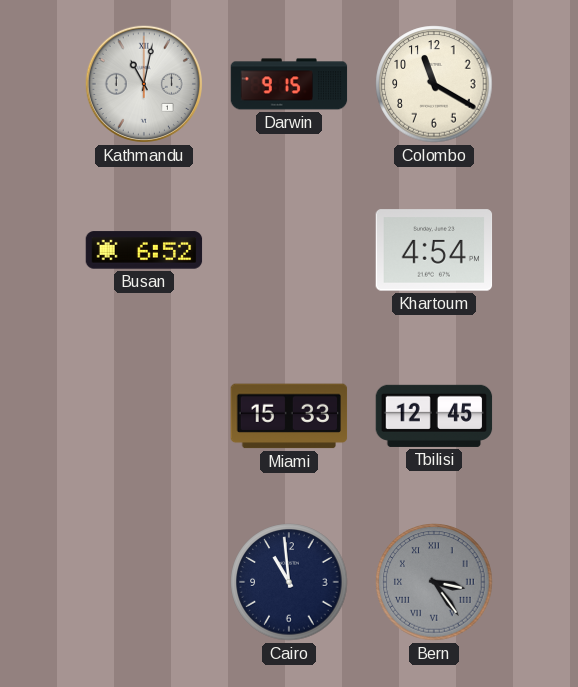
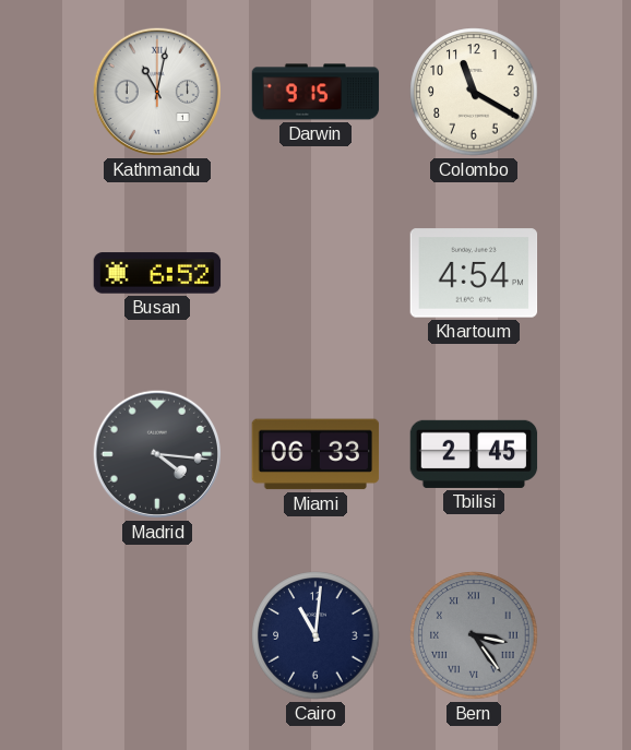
Madrid: none -> 4:16
Miami: 15:33 -> 06:33
Tbilisi: 12:45 -> 2:45
Cairo: 10:59 -> 11:01
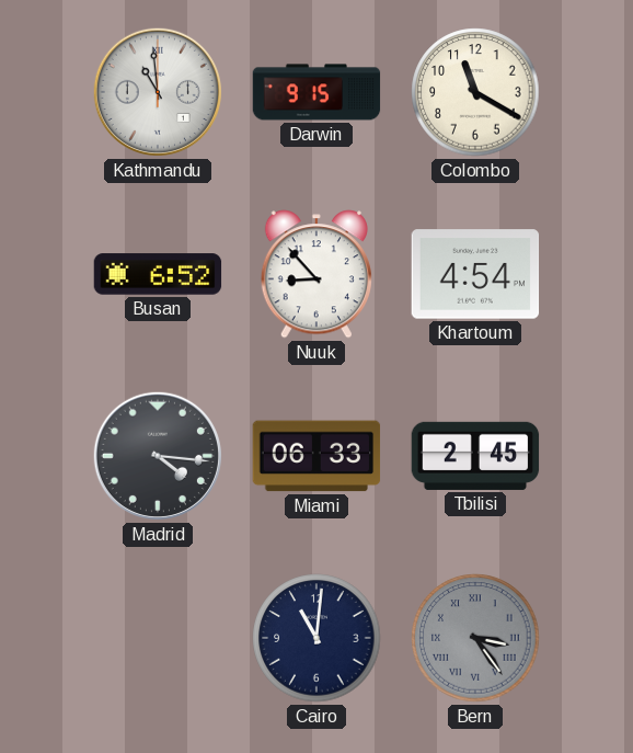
Kathmandu: 11:02 -> 10:59
Nuuk: none -> 8:53
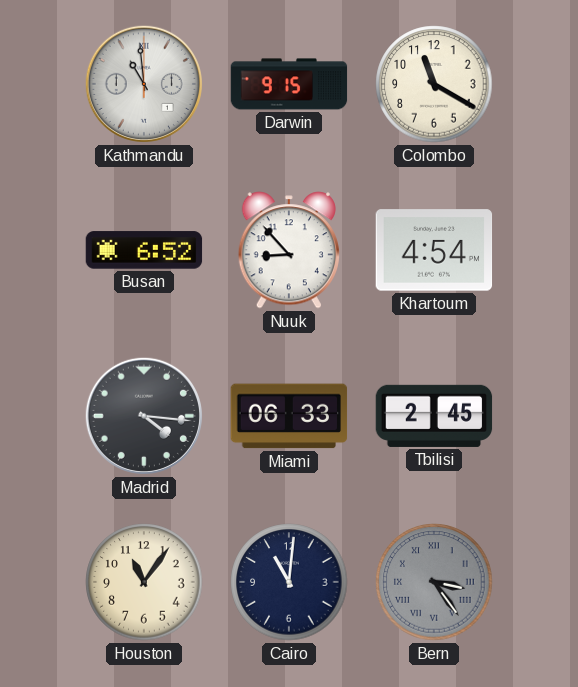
Houston: none -> 11:06
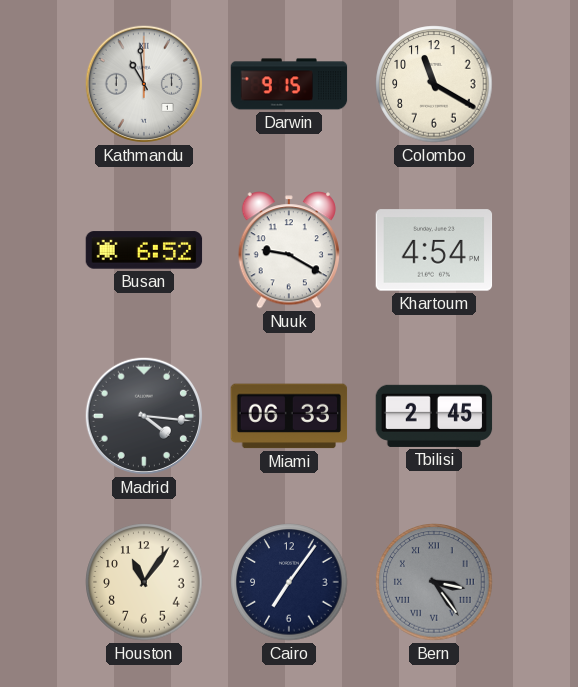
Nuuk: 8:53 -> 9:20
Cairo: 11:01 -> 7:06
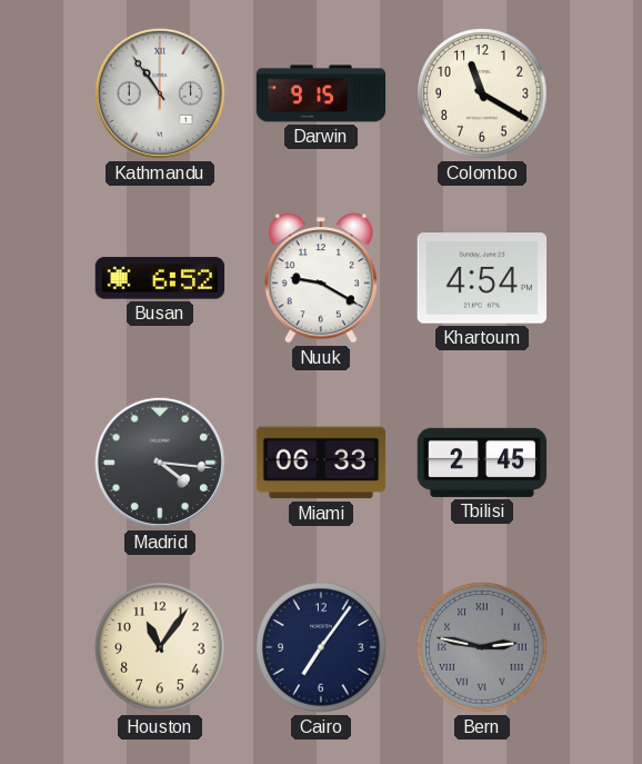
Kathmandu: 10:59 -> 10:54
Bern: 3:24 -> 2:47
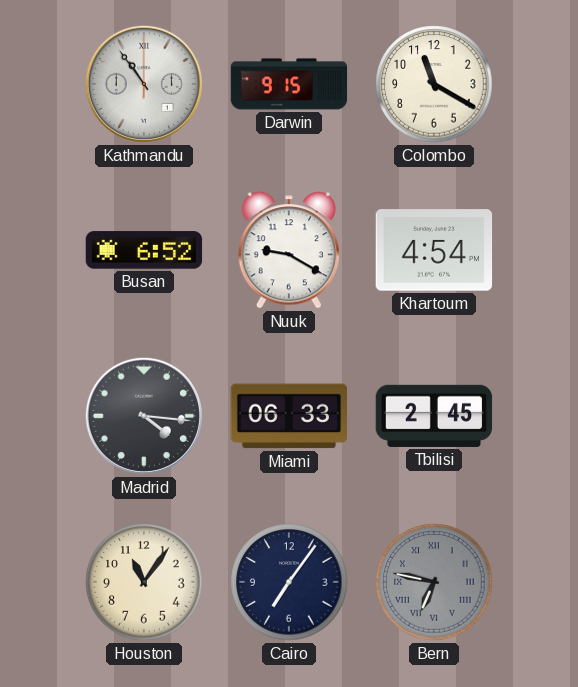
Bern: 2:47 -> 6:47
